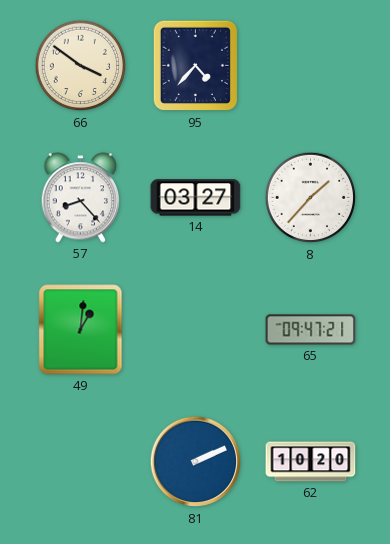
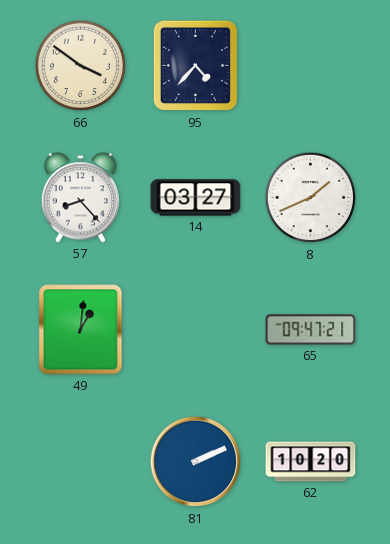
8: 1:37 -> 1:41
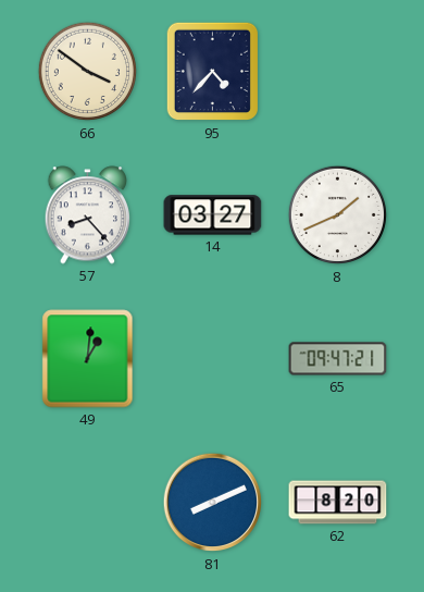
81: 2:11 -> 8:11
62: 10:20 -> 8:20
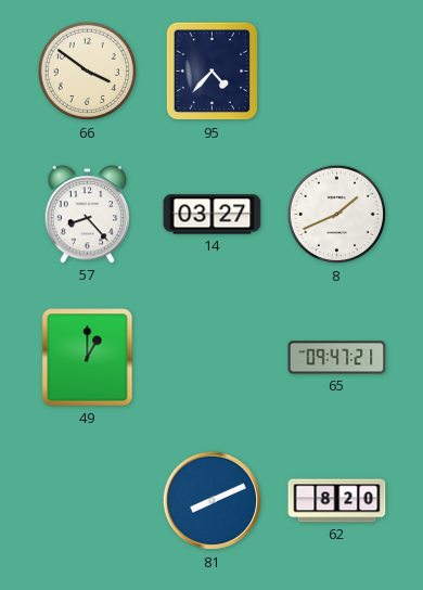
49: 1:01 -> 1:00
